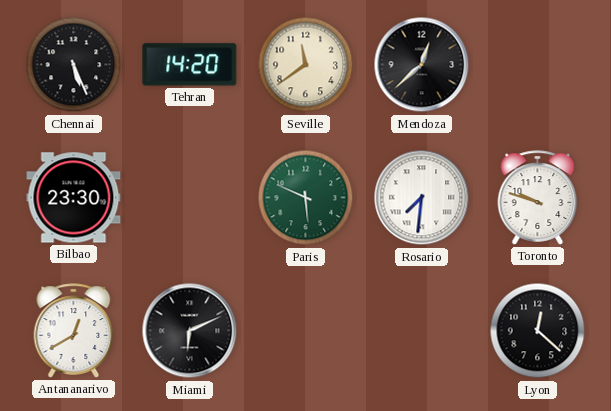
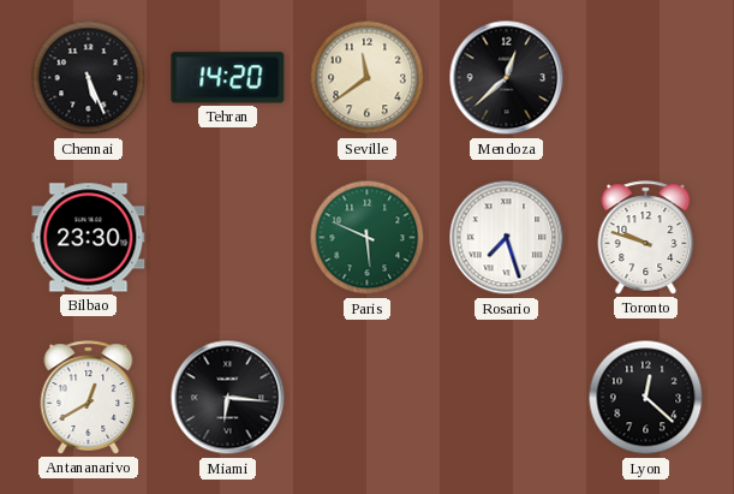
Rosario: 7:31 -> 7:27
Miami: 6:11 -> 6:16
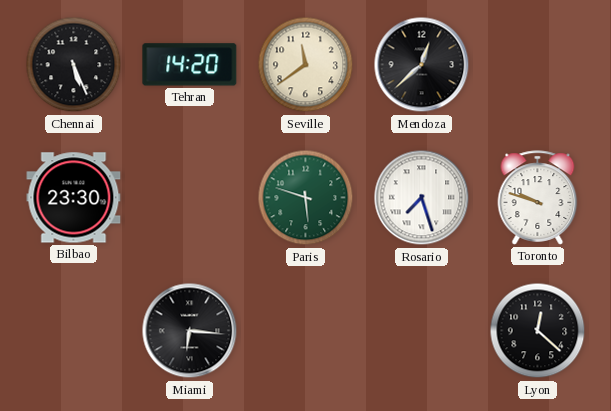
Paris: 5:49 -> 5:48
Antananarivo: 12:40 -> none
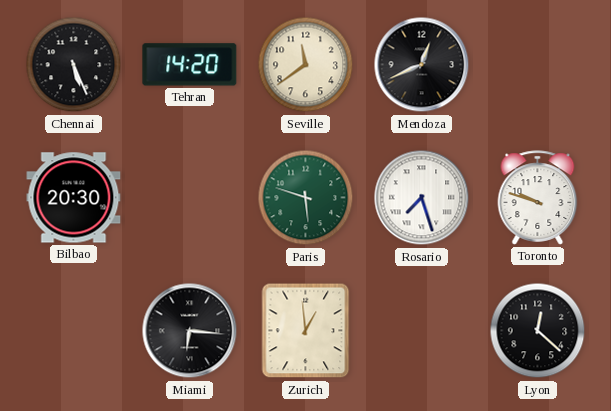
Mendoza: 12:38 -> 12:41
Bilbao: 23:30 -> 20:30
Zurich: none -> 12:59
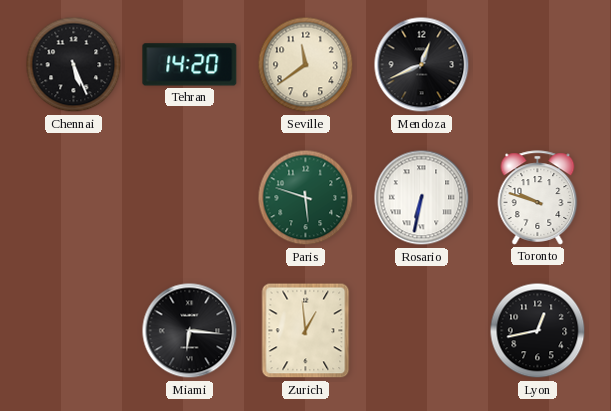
Bilbao: 20:30 -> none
Rosario: 7:27 -> 6:32
Lyon: 12:22 -> 12:43
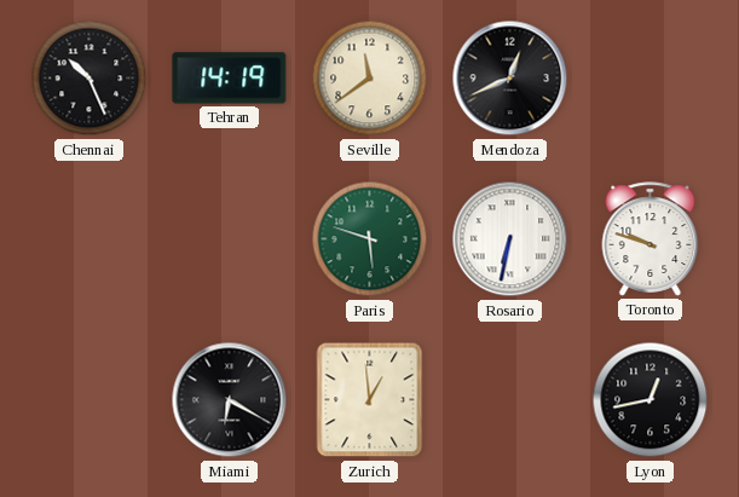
Chennai: 5:26 -> 10:26
Tehran: 14:20 -> 14:19
Miami: 6:16 -> 6:20
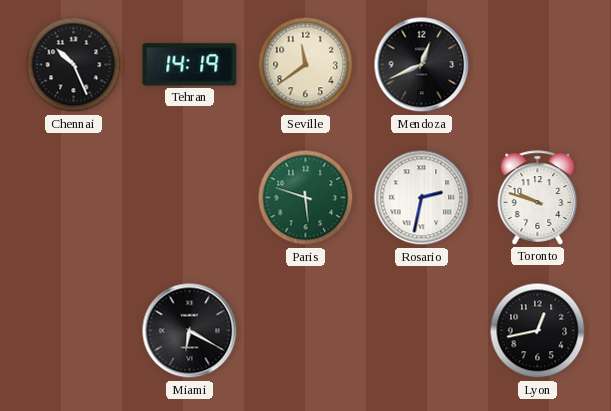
Rosario: 6:32 -> 2:32
Zurich: 12:59 -> none
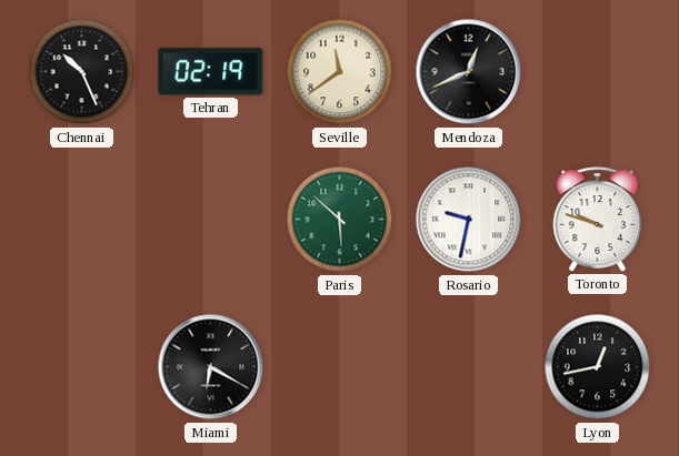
Tehran: 14:19 -> 02:19
Paris: 5:48 -> 5:52
Rosario: 2:32 -> 9:32
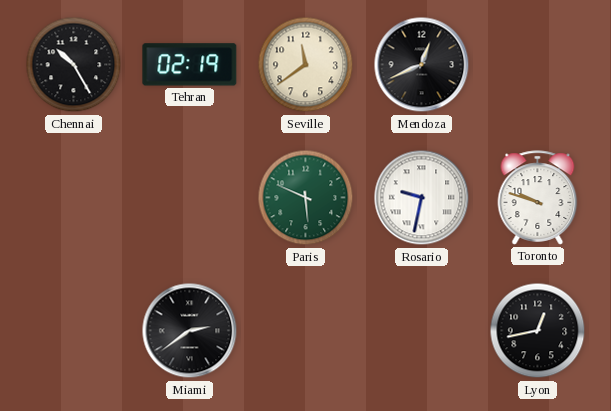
Chennai: 10:26 -> 10:25
Paris: 5:52 -> 5:49
Miami: 6:20 -> 2:39
